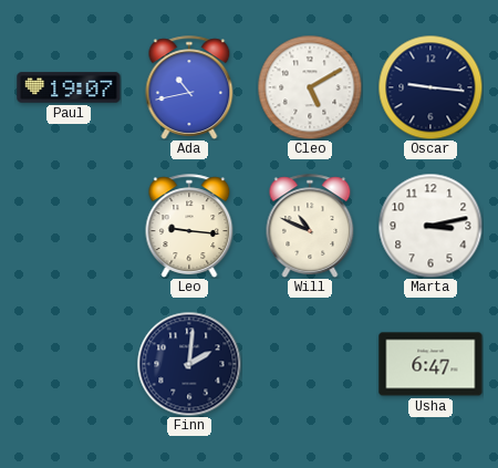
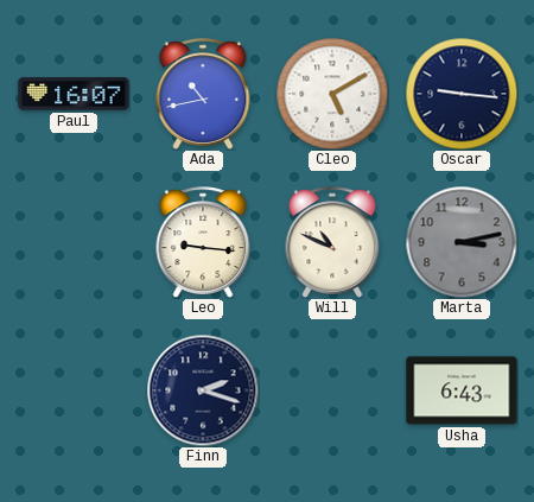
Paul: 19:07 -> 16:07
Marta dial: white -> grey
Finn: 2:01 -> 2:18
Usha: 6:47 -> 6:43
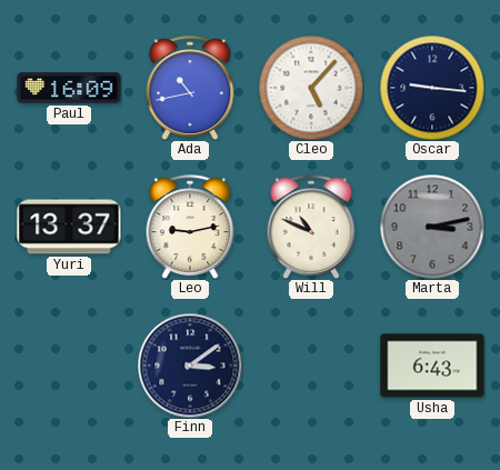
Paul: 16:07 -> 16:09
Cleo: 5:10 -> 5:07
Yuri: none -> 13:37
Leo: 9:16 -> 9:13
Finn: 2:18 -> 3:09
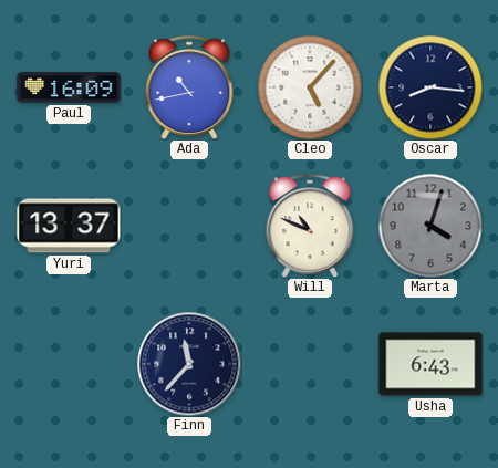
Oscar: 9:16 -> 8:16
Leo: 9:13 -> none
Marta: 3:13 -> 4:03
Finn: 3:09 -> 11:37
